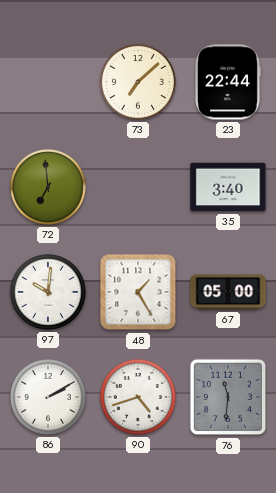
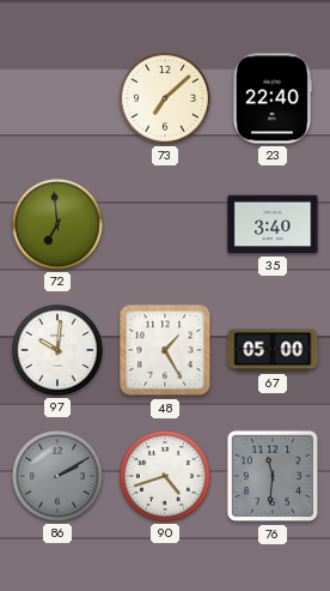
23: 22:44 -> 22:40
86 dial: white -> grey
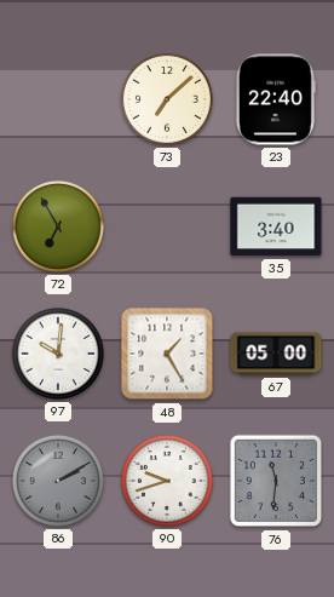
72: 6:59 -> 6:55
90: 4:42 -> 9:42
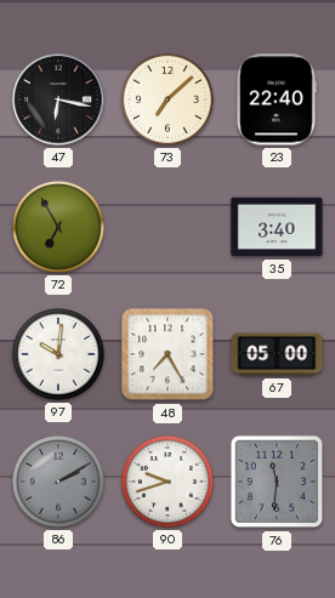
47: none -> 6:17
48: 1:25 -> 7:25
